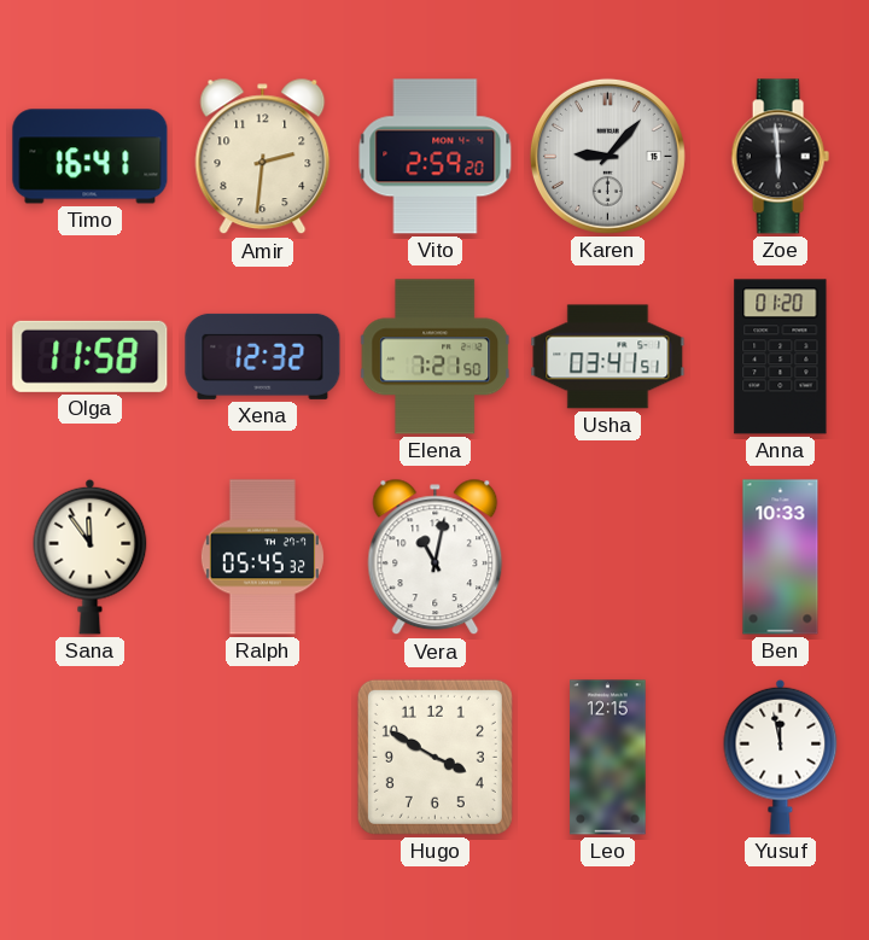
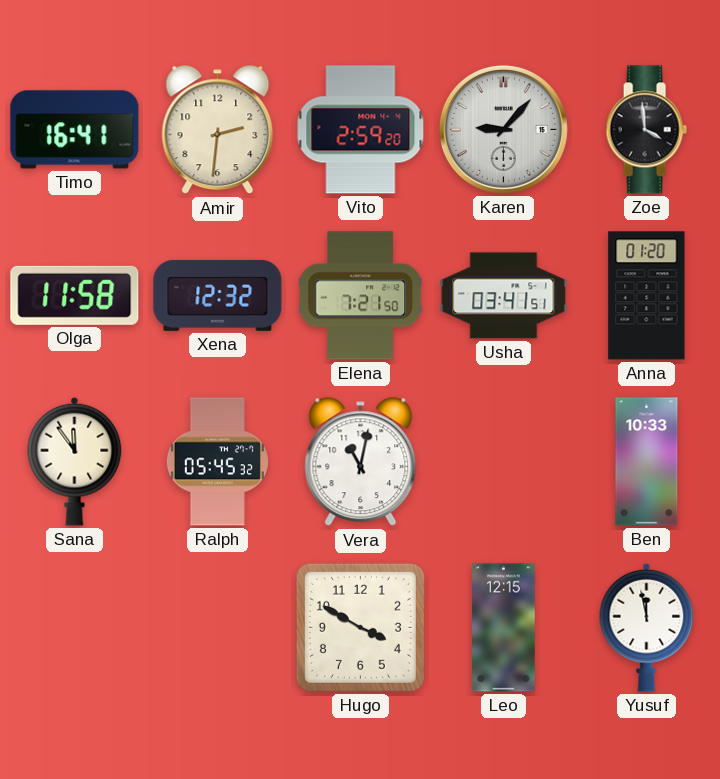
Zoe: 5:59 -> 3:59
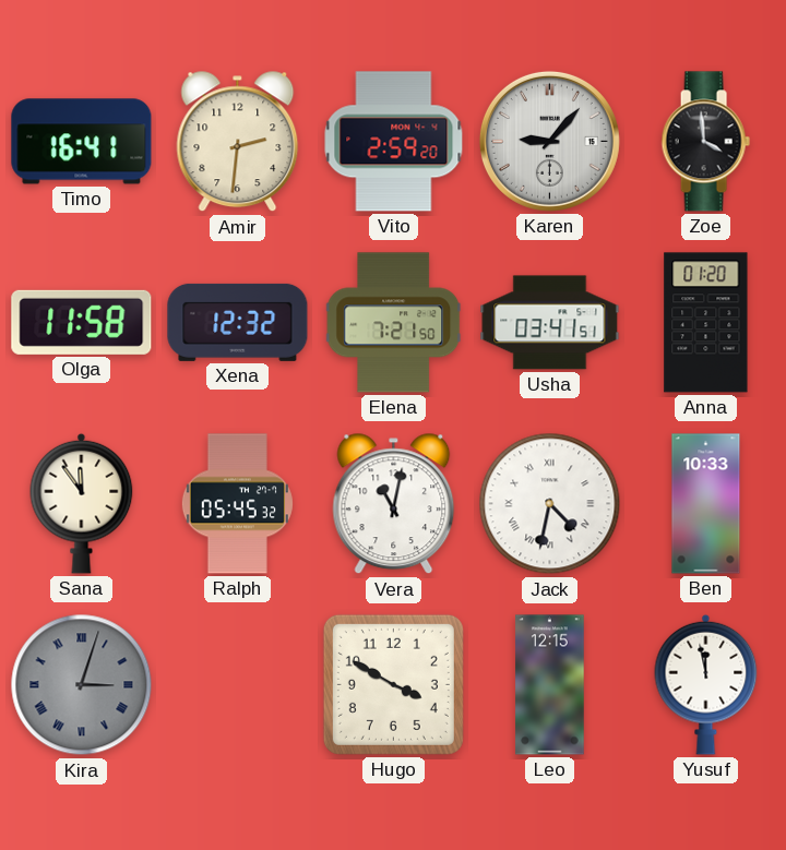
Jack: none -> 4:32
Kira: none -> 3:03
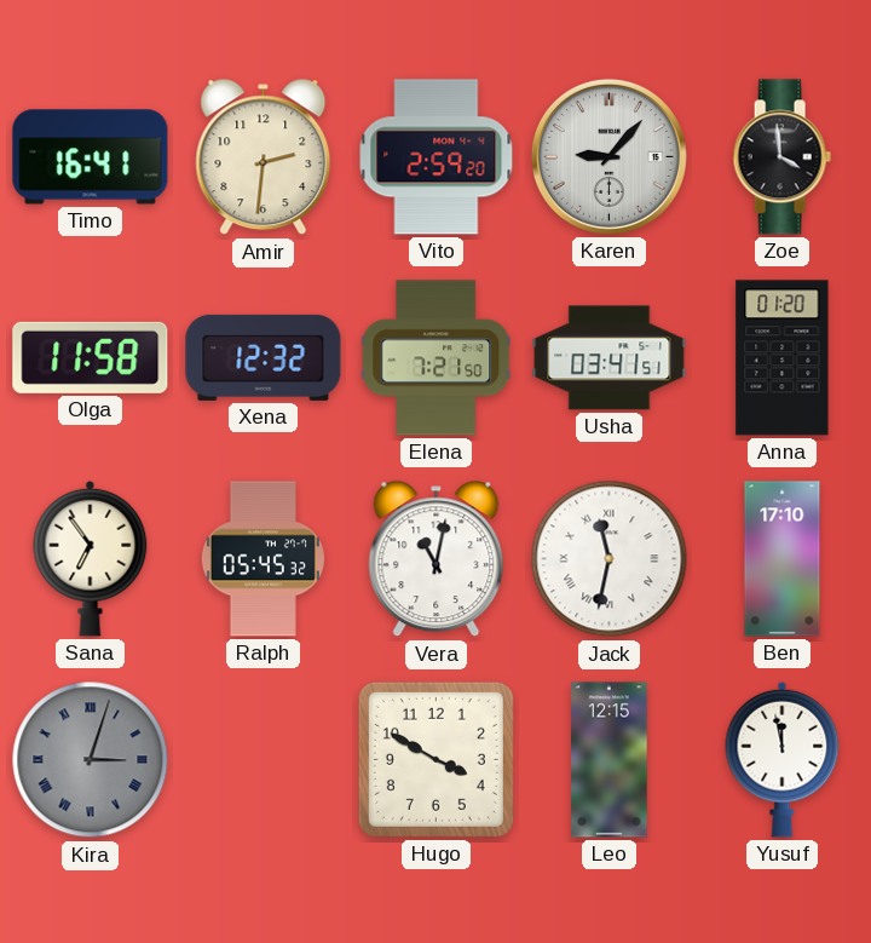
Sana: 11:54 -> 6:54
Jack: 4:32 -> 11:32
Ben: 10:33 -> 17:10
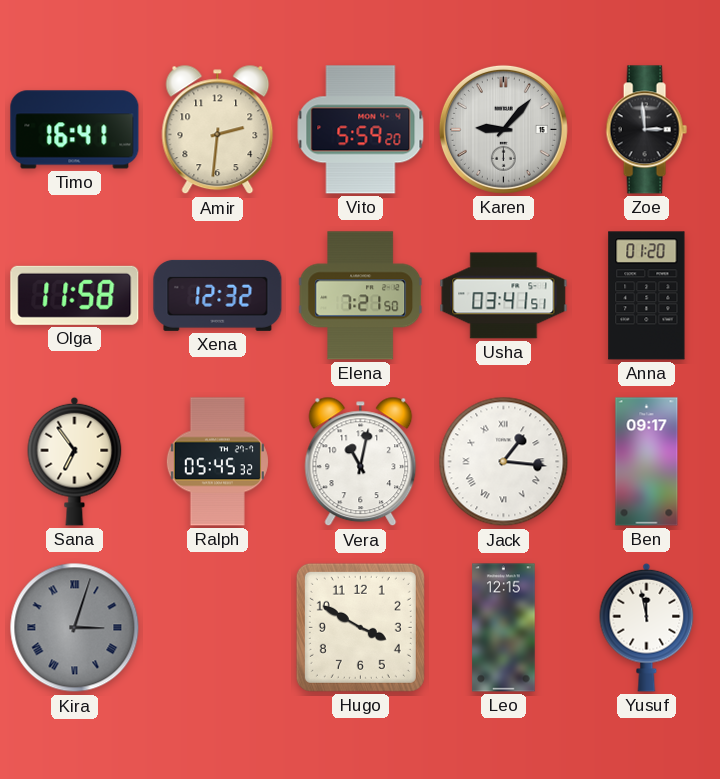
Vito: 2:59 -> 5:59
Zoe: 3:59 -> 2:59
Jack: 11:32 -> 1:16
Ben: 17:10 -> 09:17
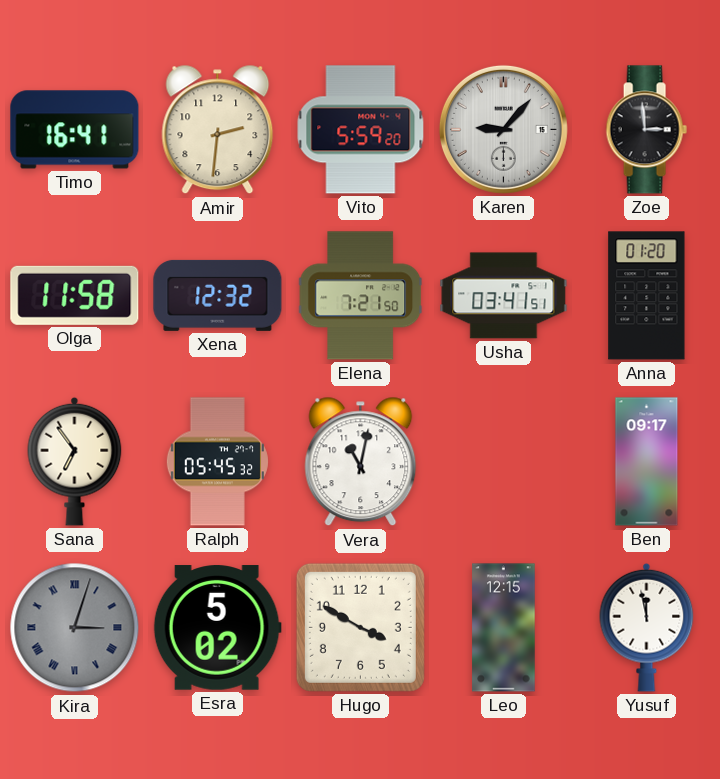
Jack: 1:16 -> none
Esra: none -> 5:02
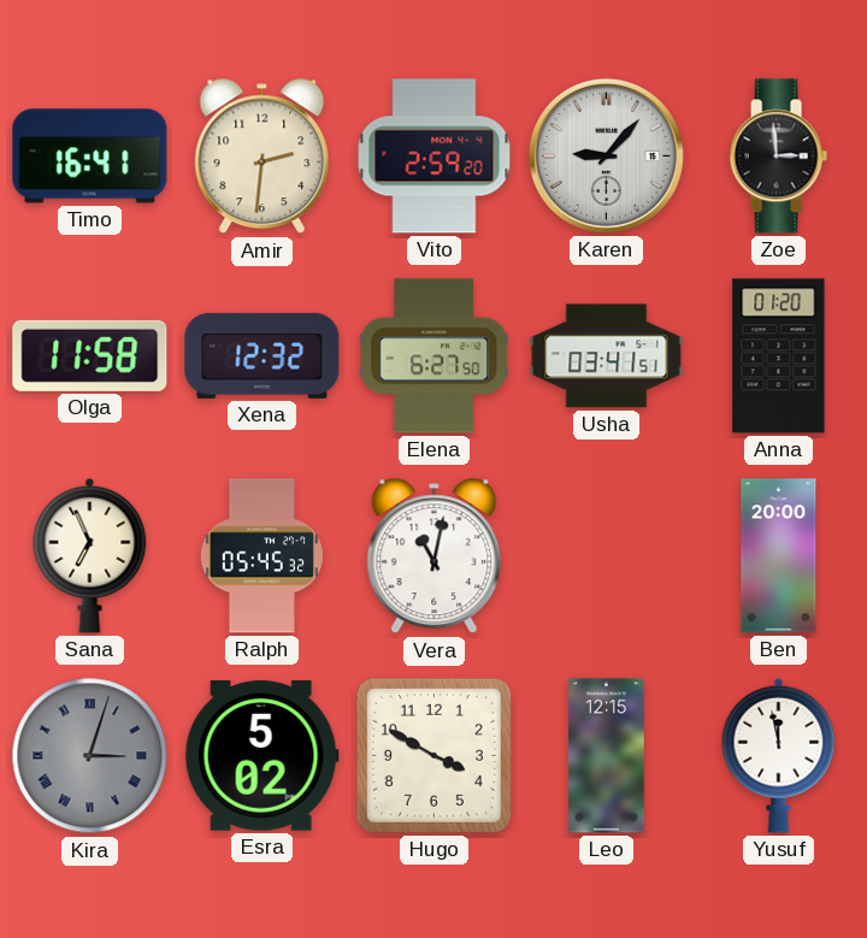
Vito: 5:59 -> 2:59
Elena: 7:21 -> 6:27
Sana: 6:54 -> 6:56
Ben: 09:17 -> 20:00
